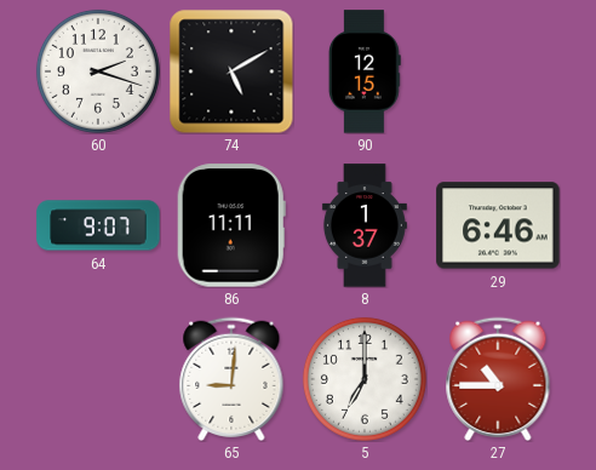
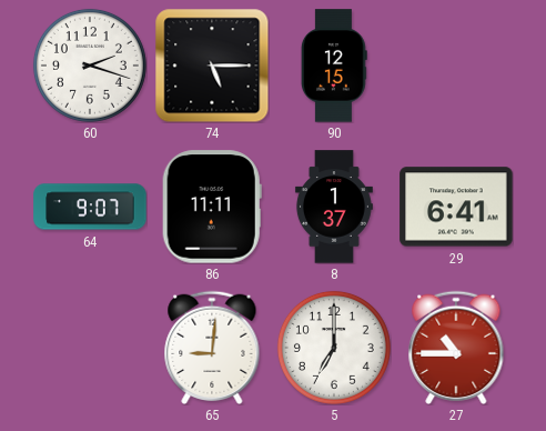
74: 5:10 -> 5:15
29: 6:46 -> 6:41
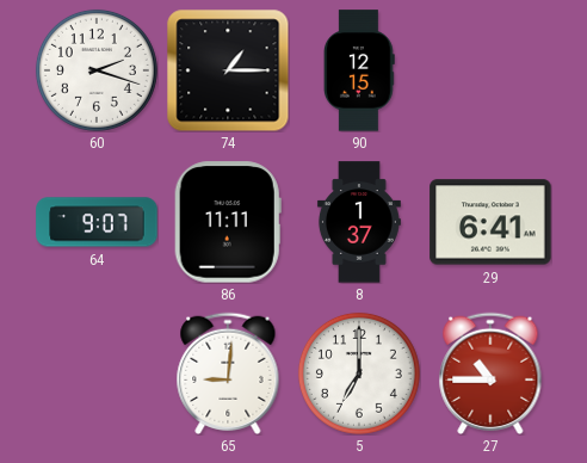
74: 5:15 -> 1:15
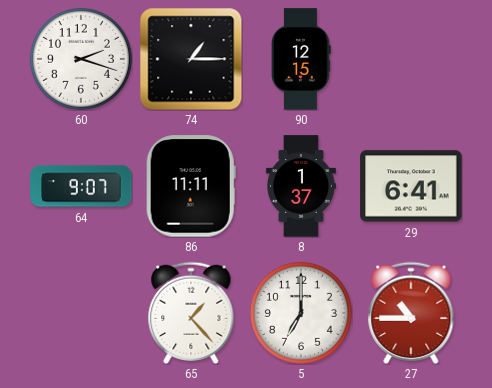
65: 9:01 -> 1:23
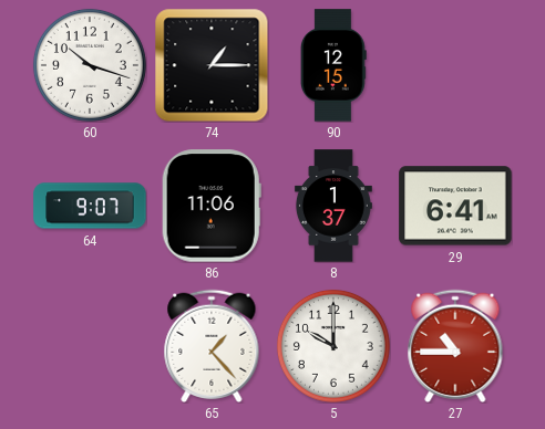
60: 2:18 -> 10:18
86: 11:11 -> 11:06
5: 7:00 -> 10:00
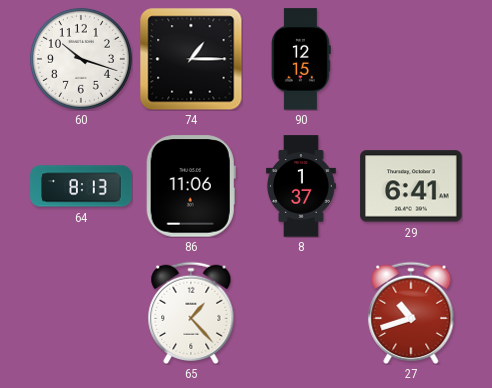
64: 9:07 -> 8:13
5: 10:00 -> none
27: 10:45 -> 10:42
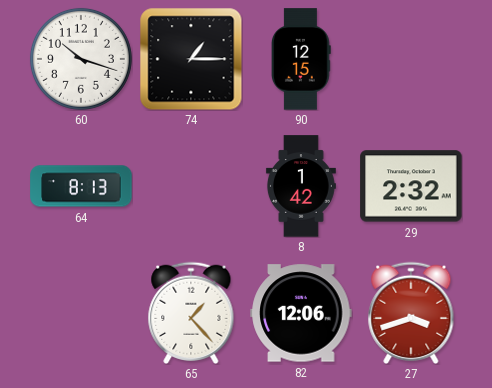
86: 11:06 -> none
8: 1:37 -> 1:42
29: 6:41 -> 2:32
82: none -> 12:06
27: 10:42 -> 3:42
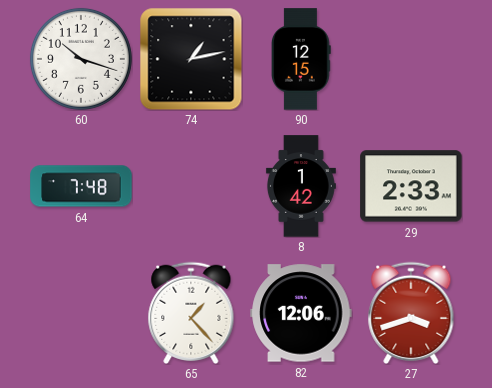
74: 1:15 -> 1:13
64: 8:13 -> 7:48
29: 2:32 -> 2:33
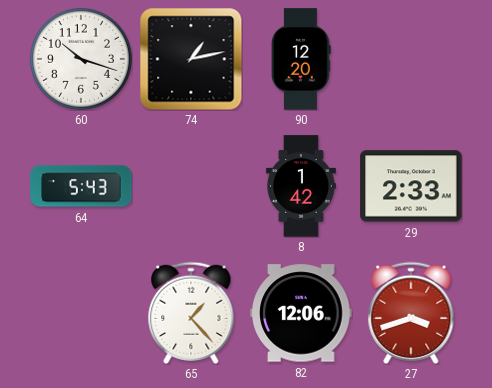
90: 12:15 -> 12:20
64: 7:48 -> 5:43
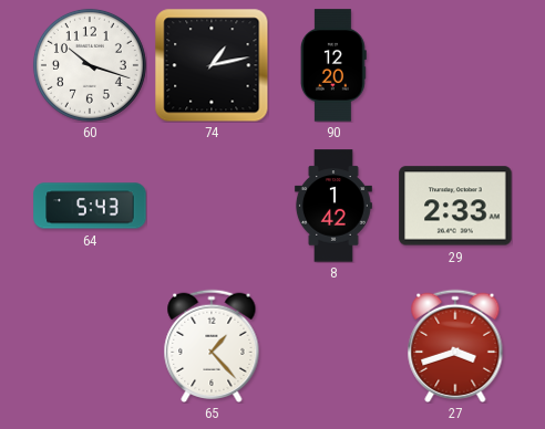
82: 12:06 -> none
